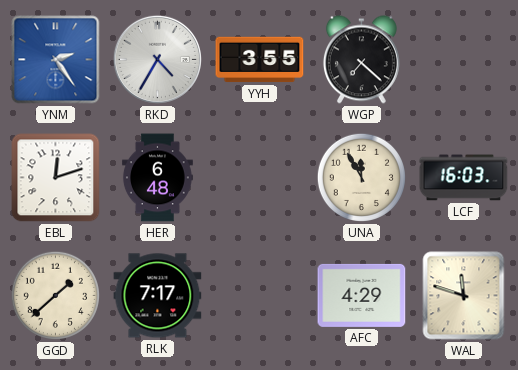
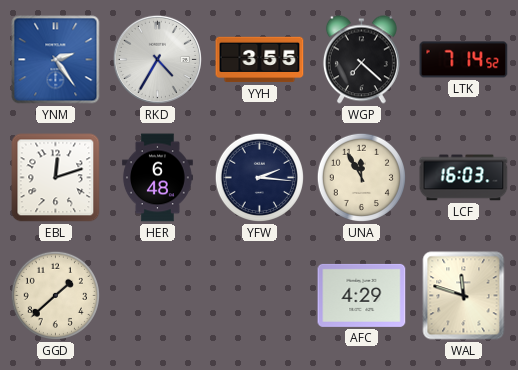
LTK: none -> 7:14
YFW: none -> 2:16
RLK: 7:17 -> none
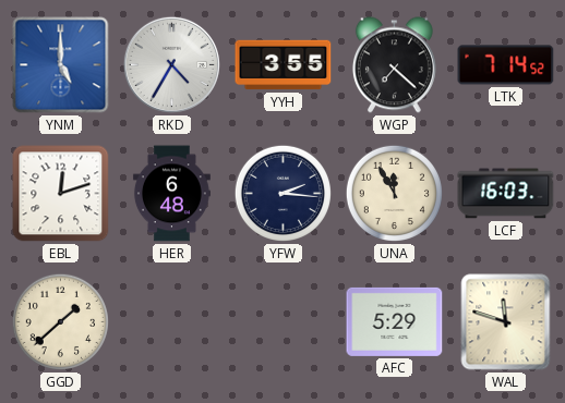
YNM: 2:24 -> 5:00
AFC: 4:29 -> 5:29
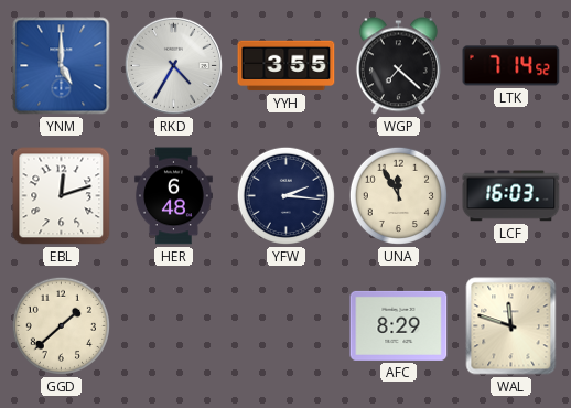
AFC: 5:29 -> 8:29
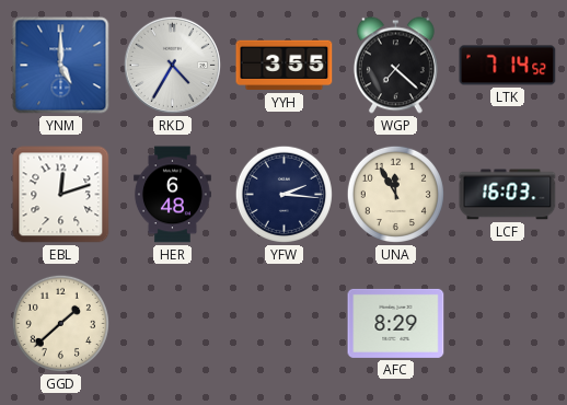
WAL: 11:48 -> none
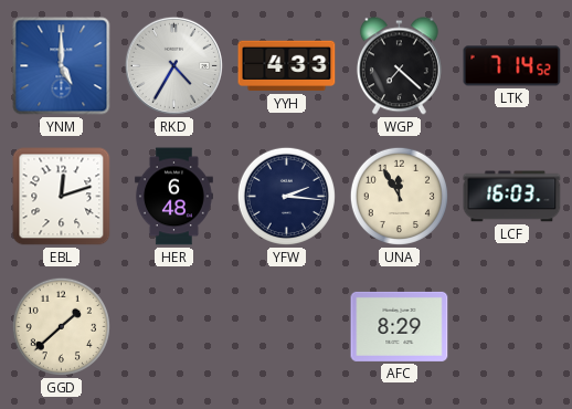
YYH: 3:55 -> 4:33
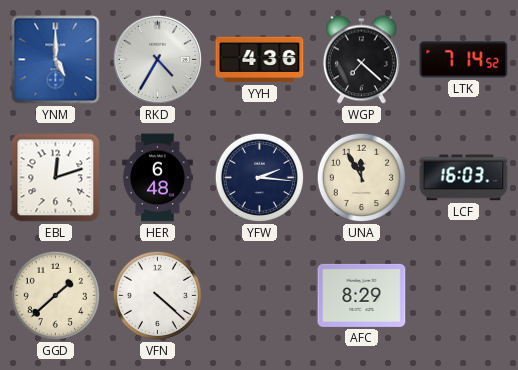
YYH: 4:33 -> 4:36
VFN: none -> 4:22
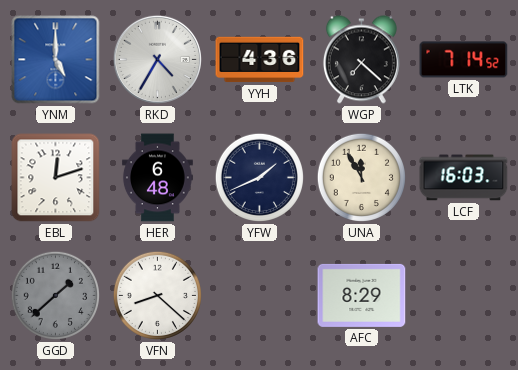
YFW: 2:16 -> 1:41
GGD dial: cream -> grey
VFN: 4:22 -> 8:22
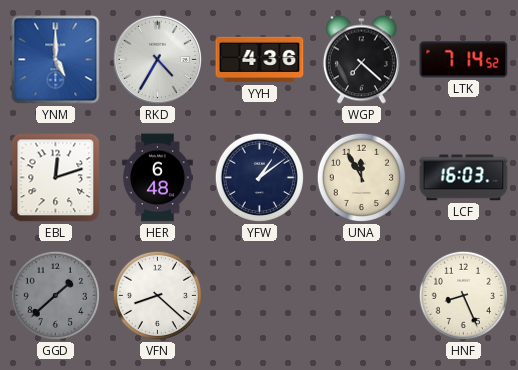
YFW: 1:41 -> 1:09
AFC: 8:29 -> none
HNF: none -> 8:26
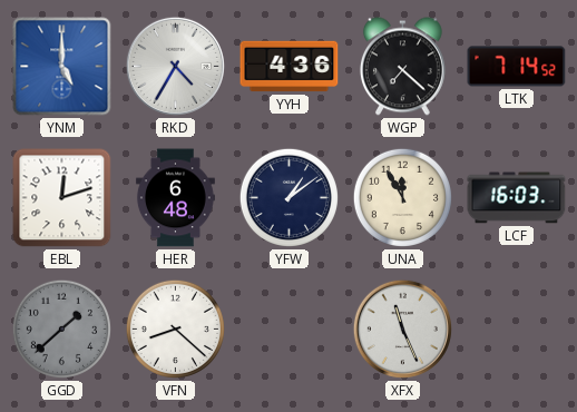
XFX: none -> 11:26
HNF: 8:26 -> none
